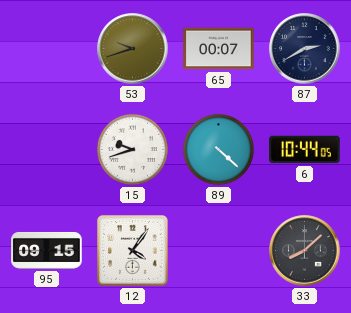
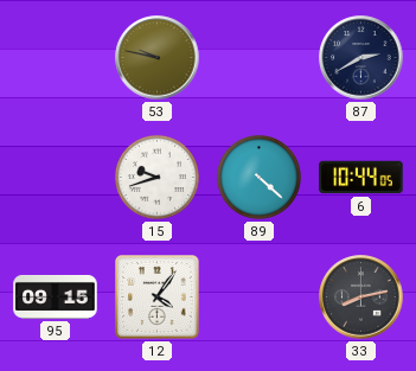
53: 9:42 -> 9:47
65: 00:07 -> none
33: 8:08 -> 8:13
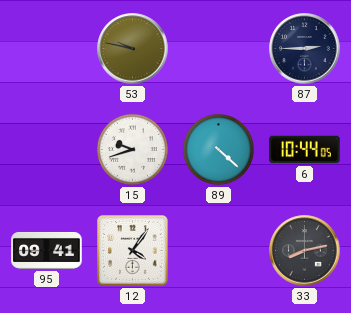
87: 2:40 -> 2:45
95: 09:15 -> 09:41
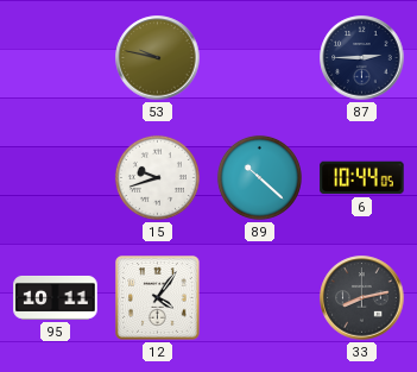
89: 4:22 -> 10:22
95: 09:41 -> 10:11
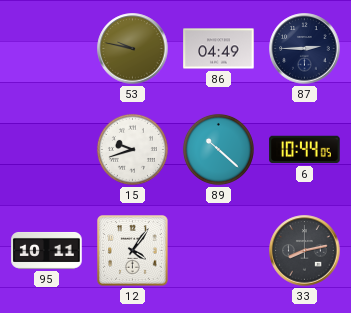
86: none -> 04:49
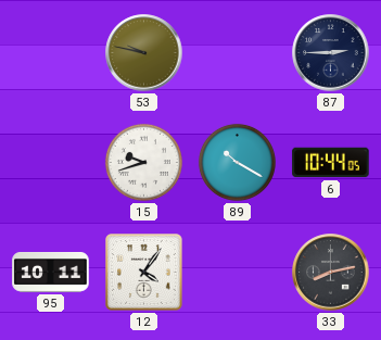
86: 04:49 -> none
89: 10:22 -> 10:20
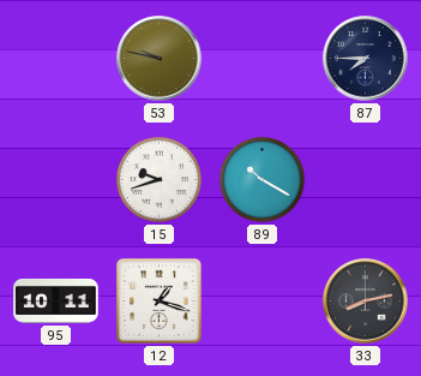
87: 2:45 -> 7:45
6: 10:44 -> none
12: 4:06 -> 1:18
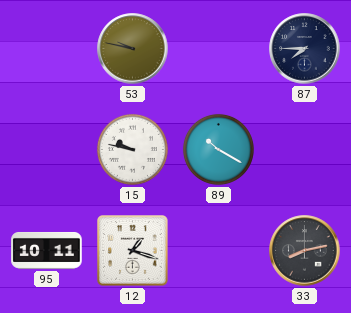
15: 9:42 -> 9:47
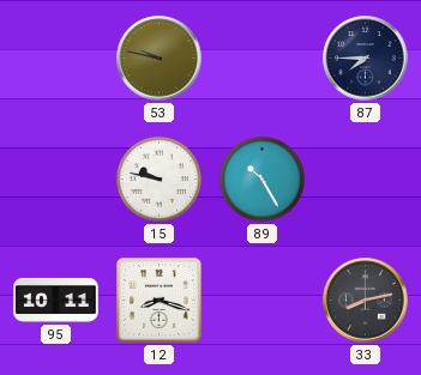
89: 10:20 -> 10:25
12: 1:18 -> 8:18
